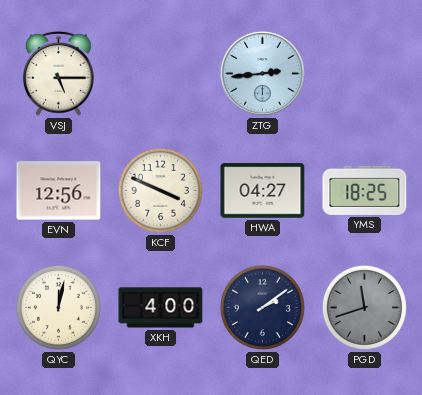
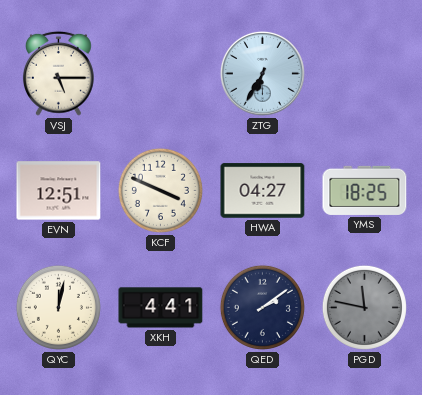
ZTG: 2:44 -> 6:35
EVN: 12:56 -> 12:51
XKH: 4:00 -> 4:41
PGD: 11:42 -> 11:47
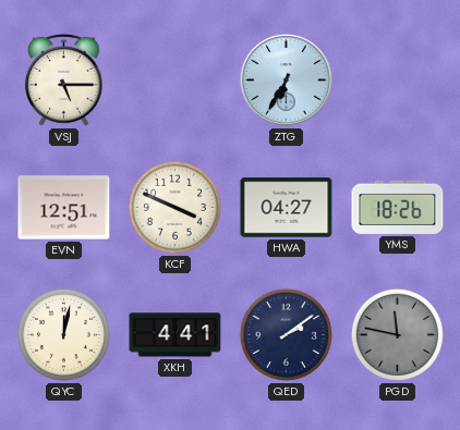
YMS: 18:25 -> 18:26
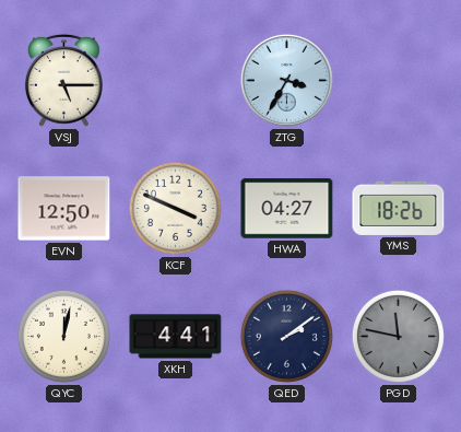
ZTG: 6:35 -> 3:35
EVN: 12:51 -> 12:50
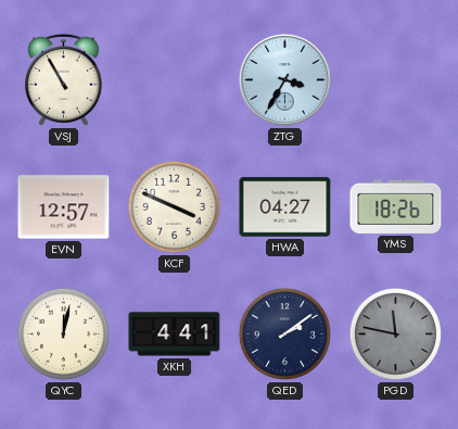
VSJ: 5:15 -> 10:55
EVN: 12:50 -> 12:57
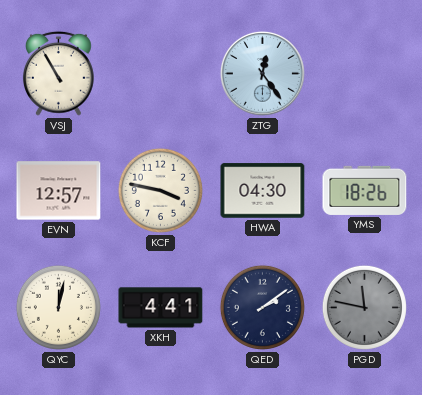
ZTG: 3:35 -> 12:24
KCF: 3:49 -> 3:47
HWA: 04:27 -> 04:30
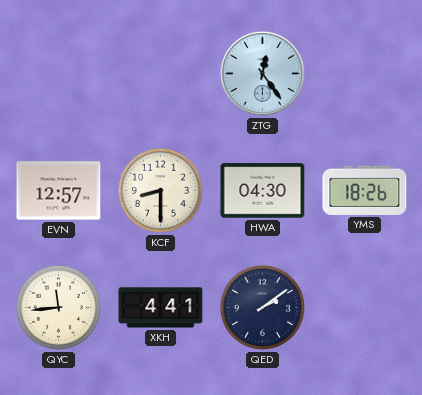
VSJ: 10:55 -> none
KCF: 3:47 -> 8:30
QYC: 12:02 -> 11:44
PGD: 11:47 -> none
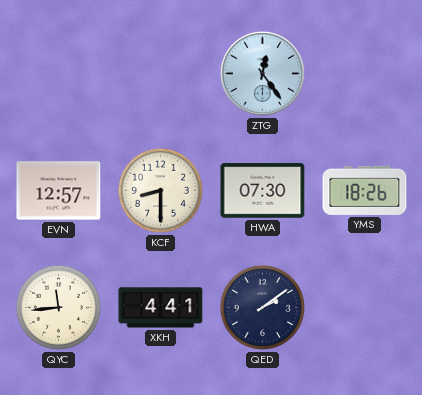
HWA: 04:30 -> 07:30
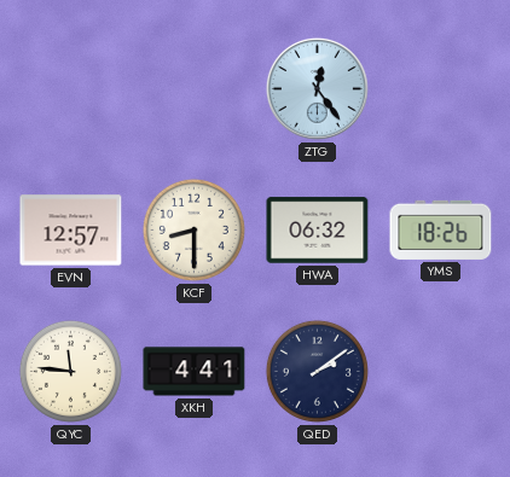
HWA: 07:30 -> 06:32
QYC: 11:44 -> 11:46
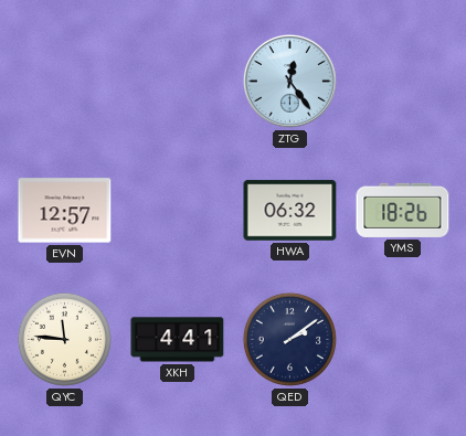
KCF: 8:30 -> none
